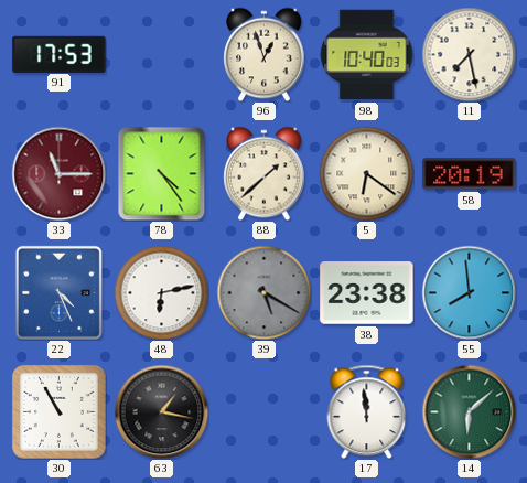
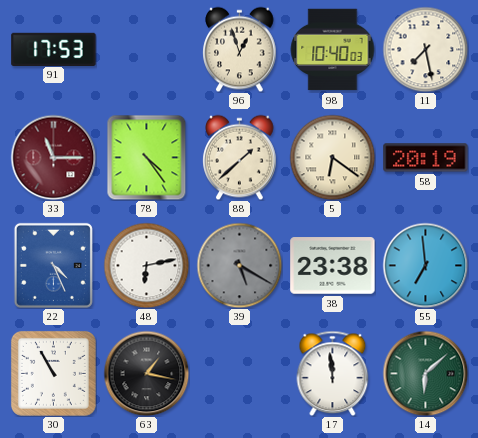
55: 7:59 -> 6:59
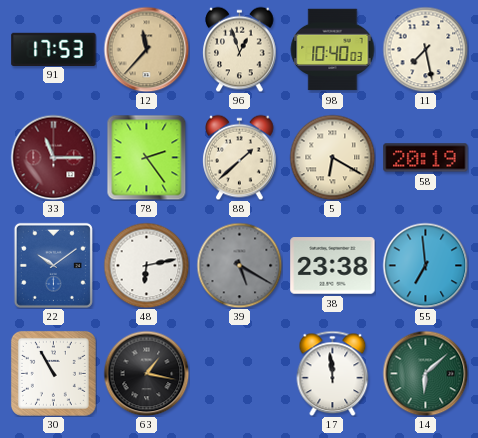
12: none -> 11:37
78: 4:24 -> 2:24
5: 6:21 -> 6:20
22: 4:26 -> 10:09
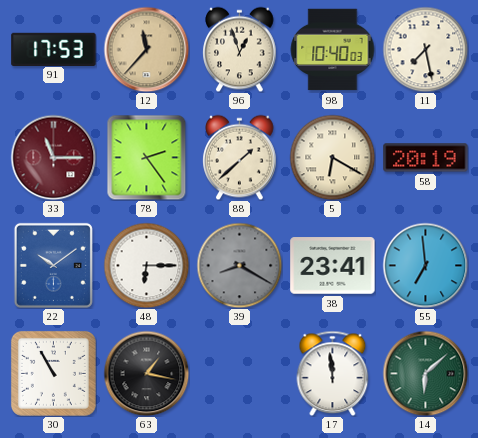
48: 6:13 -> 6:15
39: 5:20 -> 8:20
38: 23:38 -> 23:41
